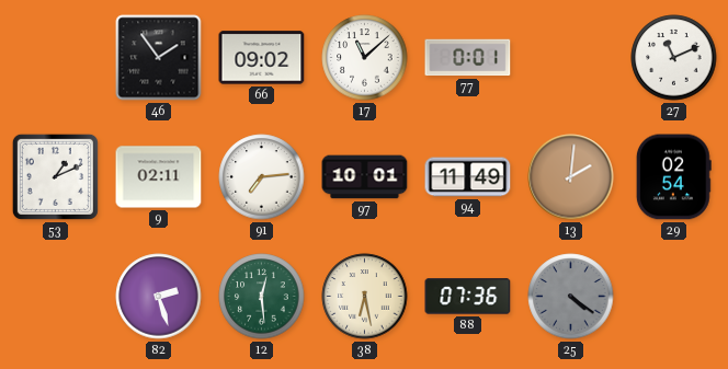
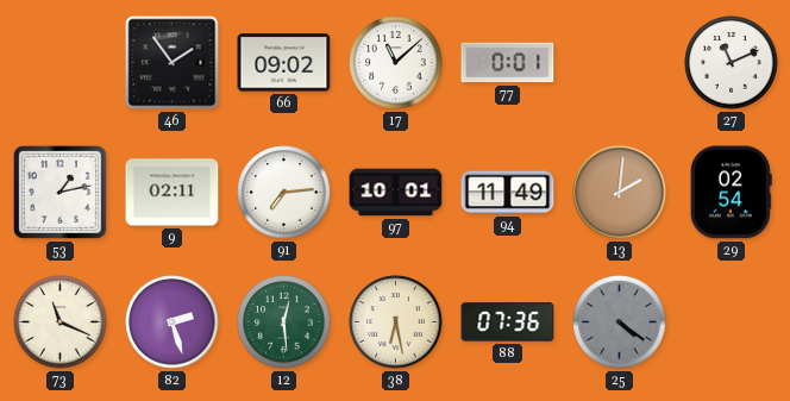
53: 1:11 -> 1:13
73: none -> 11:19
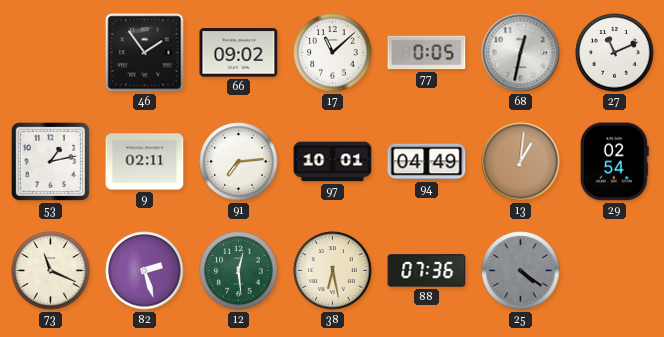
77: 0:01 -> 0:05
68: none -> 12:32
94: 11:49 -> 04:49
13: 2:01 -> 1:01
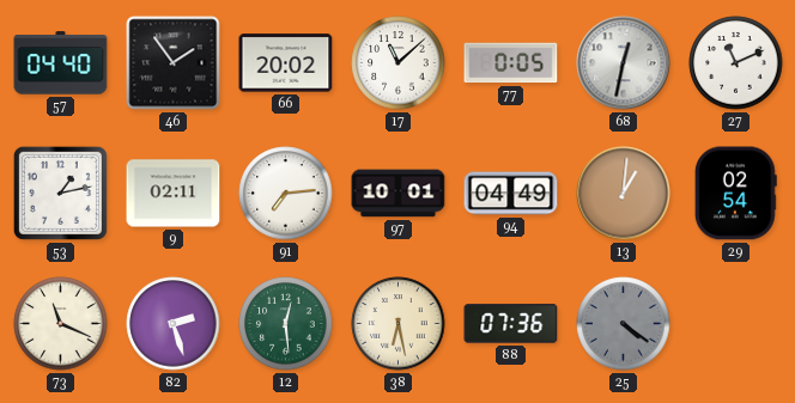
57: none -> 04:40
66: 09:02 -> 20:02
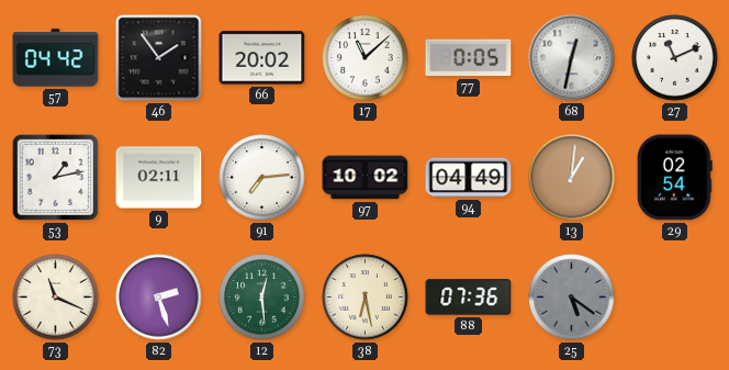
57: 04:40 -> 04:42
97: 10:01 -> 10:02
25: 4:21 -> 5:21
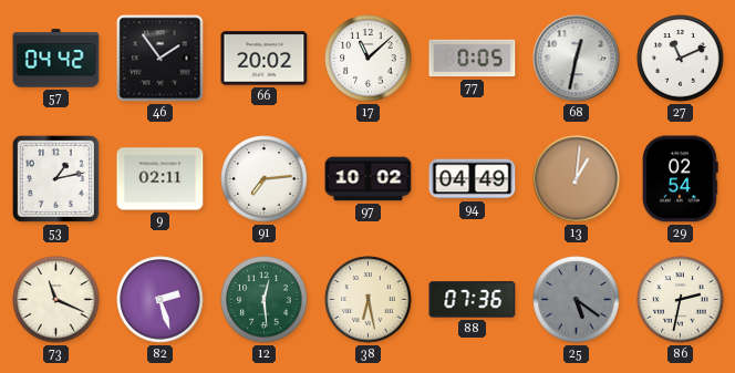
86: none -> 2:32
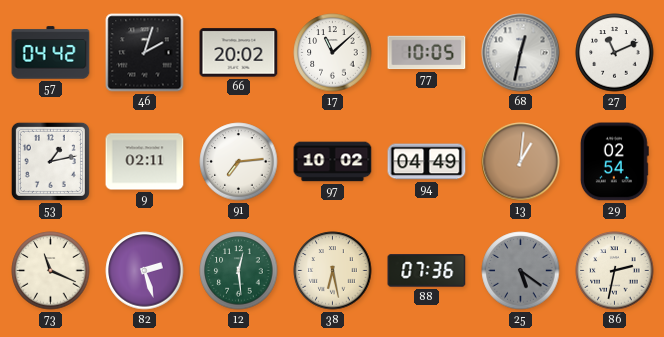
46: 1:54 -> 2:03
77: 0:05 -> 10:05
